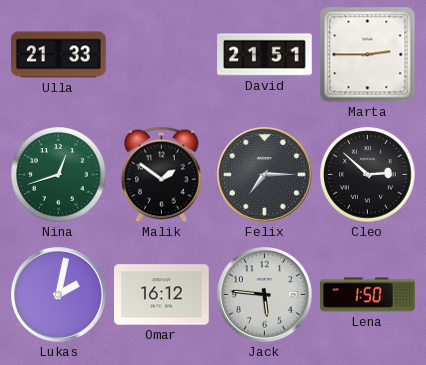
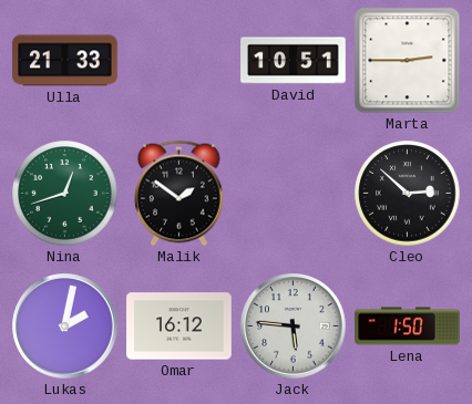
David: 21:51 -> 10:51
Felix: 7:15 -> none
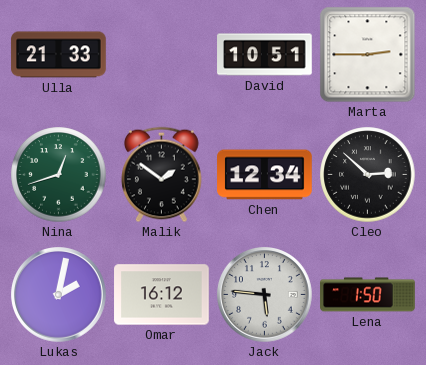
Chen: none -> 12:34
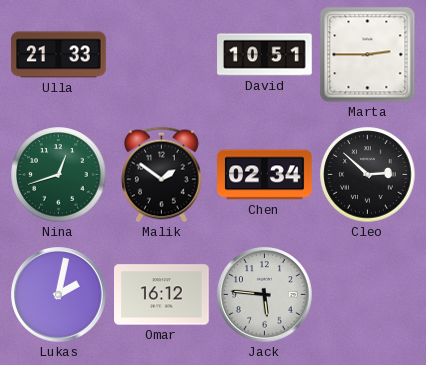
Chen: 12:34 -> 02:34
Lena: 1:50 -> none
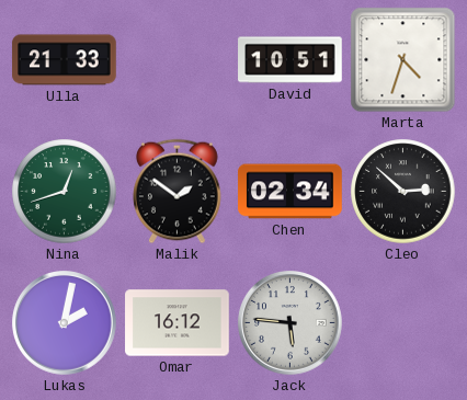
Marta: 2:45 -> 4:33
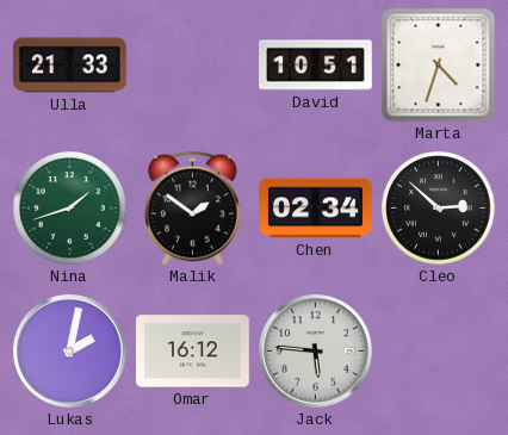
Nina: 12:42 -> 1:42
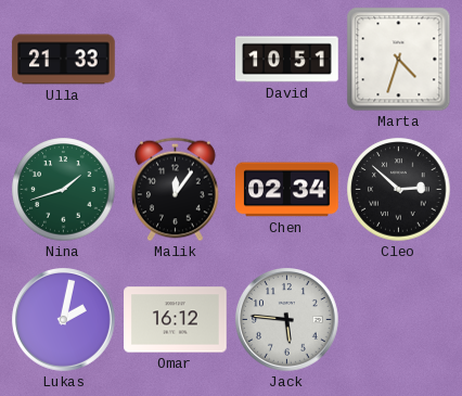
Malik: 1:51 -> 12:06
